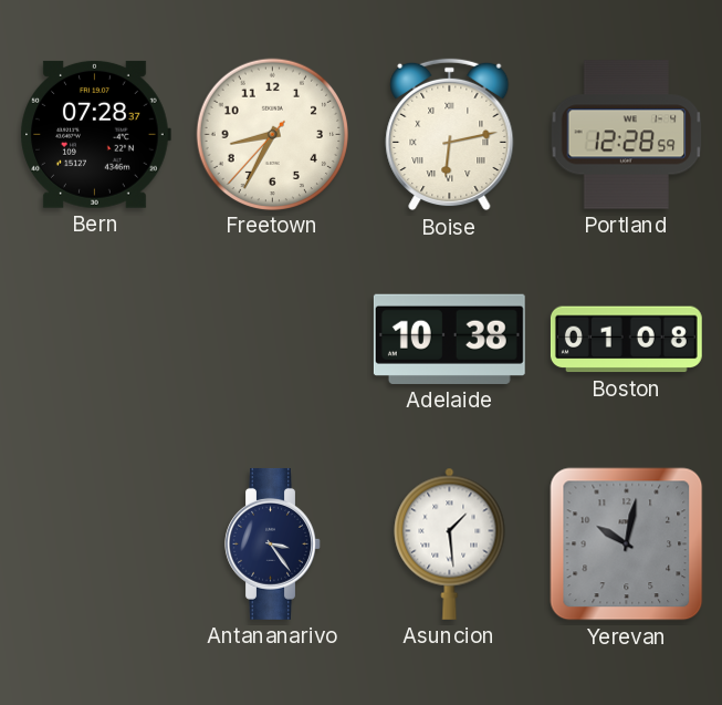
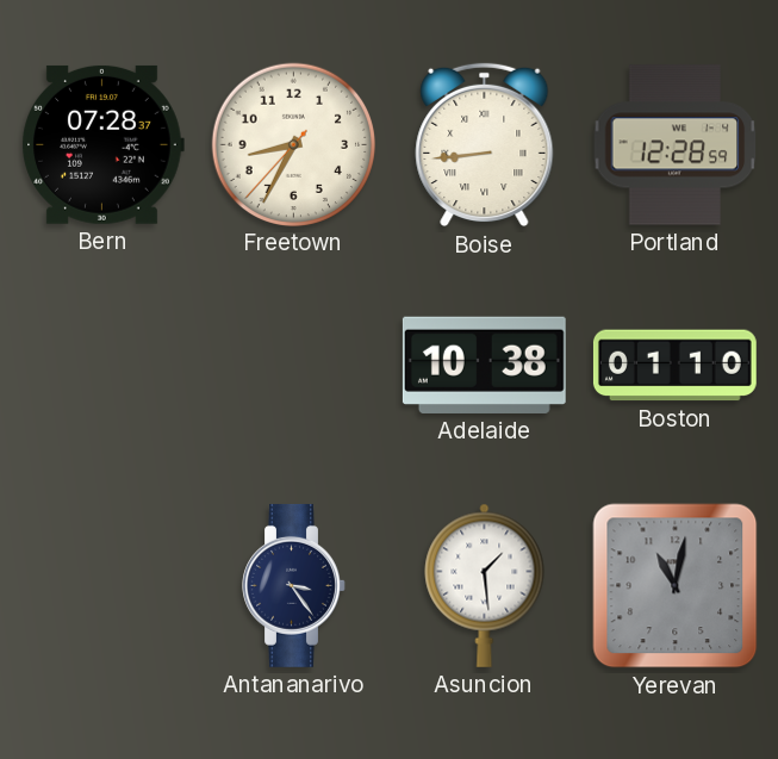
Boise: 6:13 -> 8:44
Boston: 01:08 -> 01:10
Yerevan: 10:02 -> 11:02
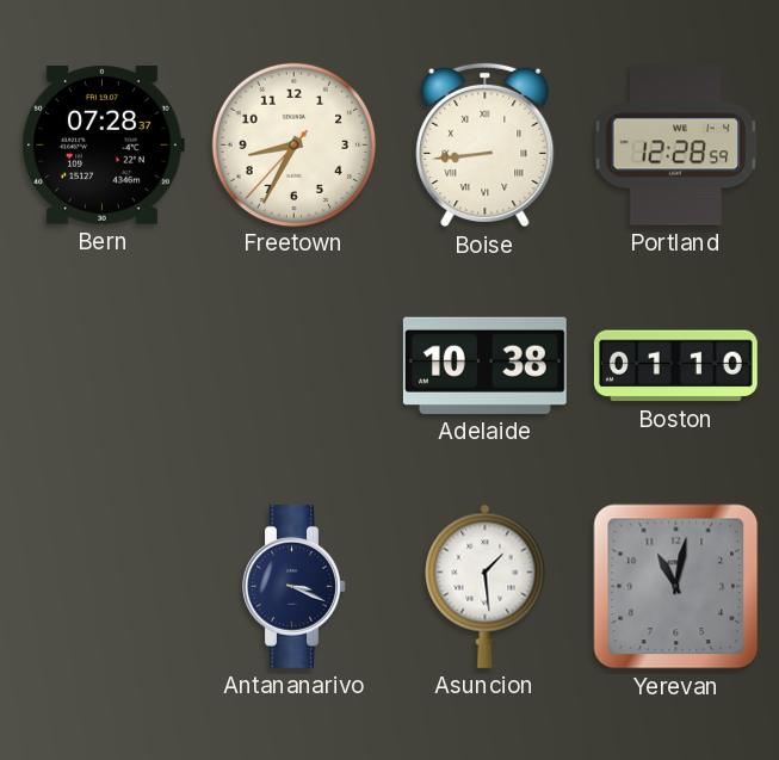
Antananarivo: 3:24 -> 3:19
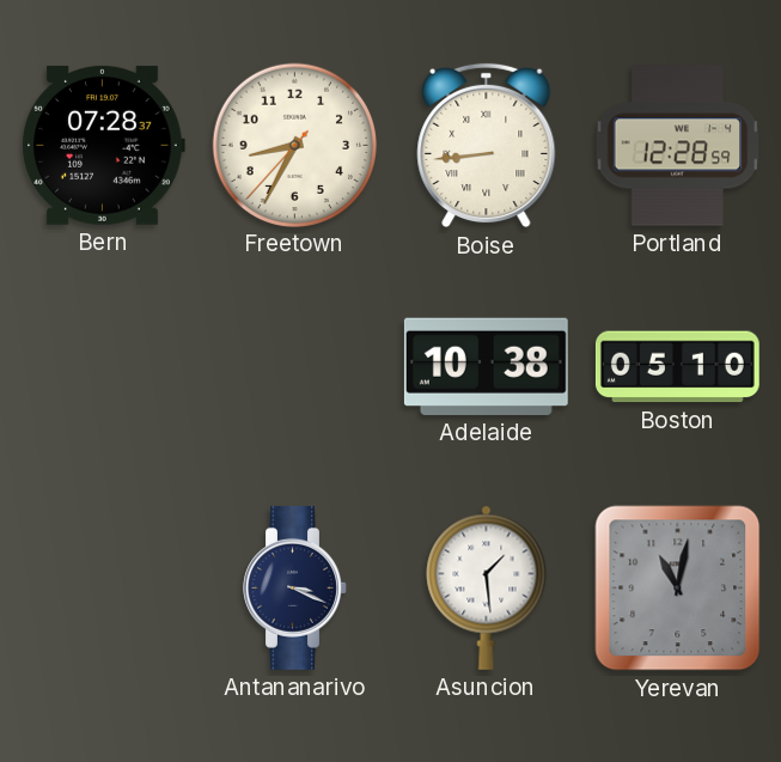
Boston: 01:10 -> 05:10
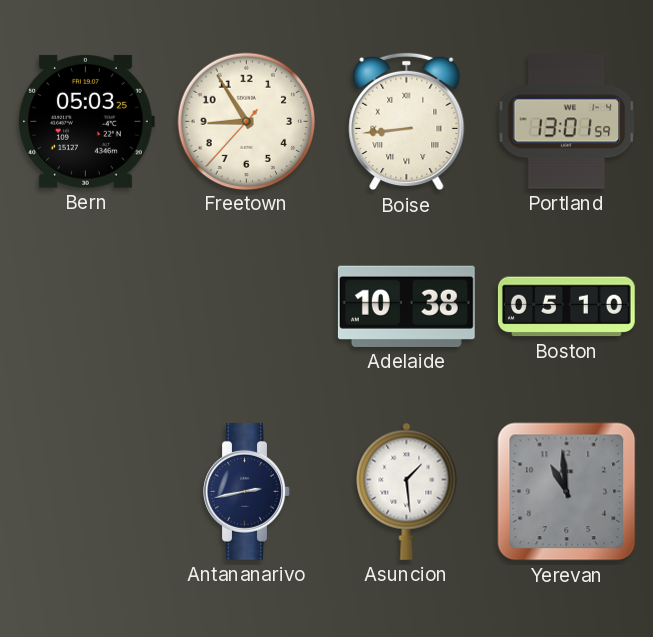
Bern: 07:28 -> 05:03
Freetown: 8:34 -> 8:54
Portland: 12:28 -> 13:01
Antananarivo: 3:19 -> 2:43
Yerevan: 11:02 -> 10:59
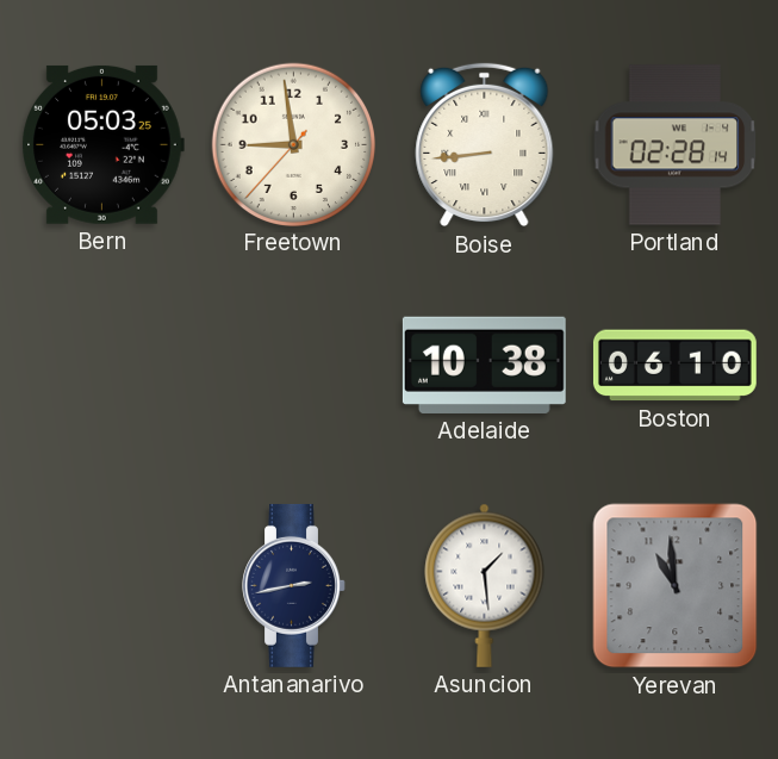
Freetown: 8:54 -> 8:58
Portland: 13:01 -> 02:28
Boston: 05:10 -> 06:10
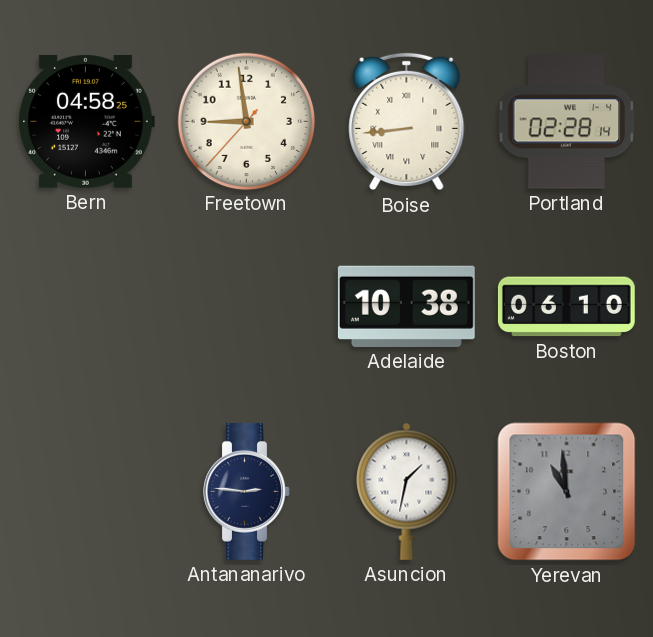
Bern: 05:03 -> 04:58
Antananarivo: 2:43 -> 2:46
Asuncion: 1:29 -> 1:32
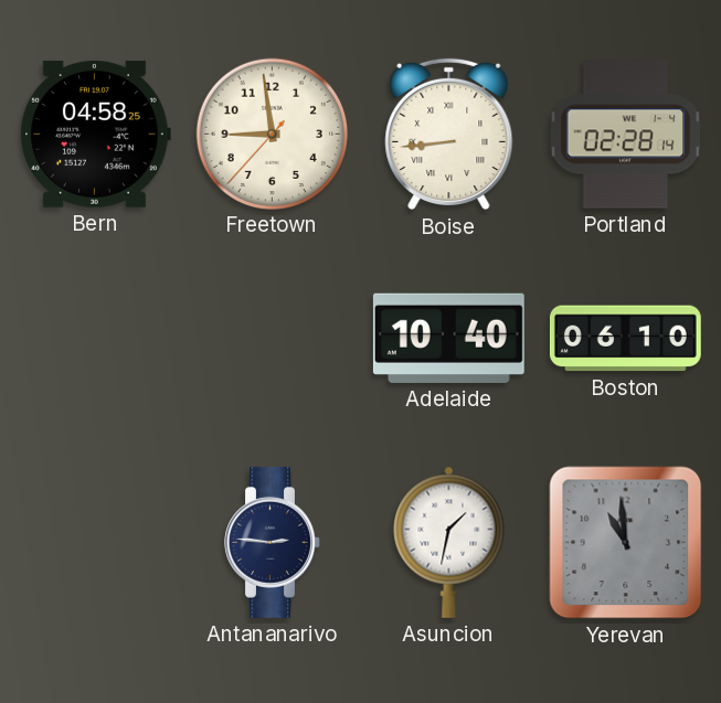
Adelaide: 10:38 -> 10:40
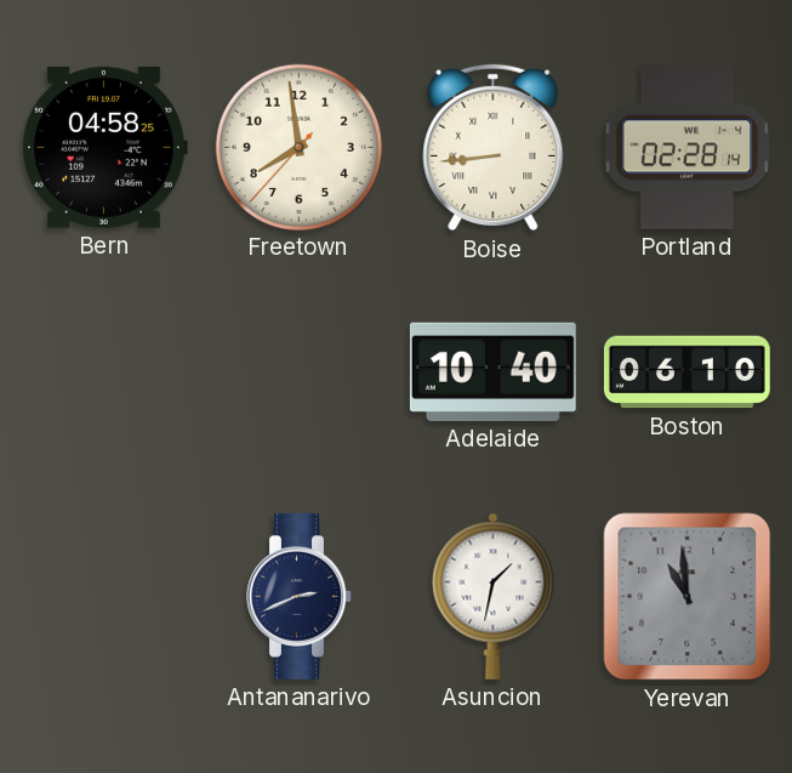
Freetown: 8:58 -> 7:58
Antananarivo: 2:46 -> 2:41
